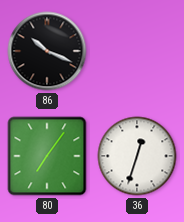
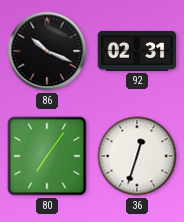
92: none -> 02:31
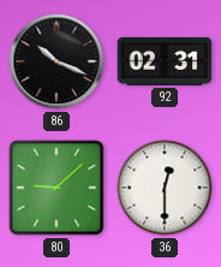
80: 7:06 -> 9:08
36: 12:33 -> 12:30
